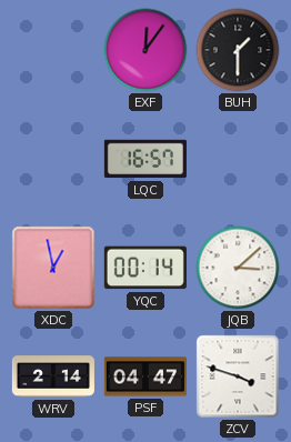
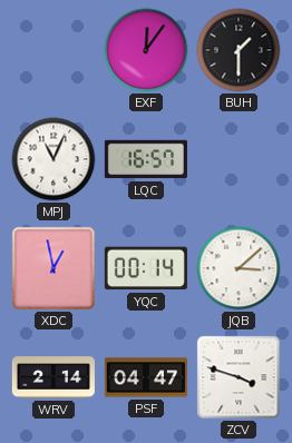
MPJ: none -> 11:04
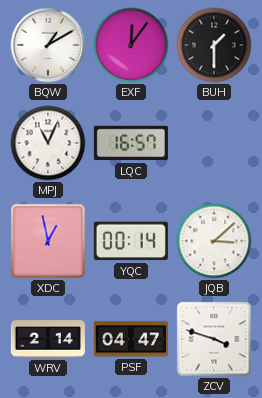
BQW: none -> 1:10
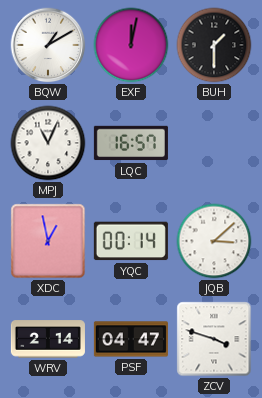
EXF: 12:06 -> 12:02
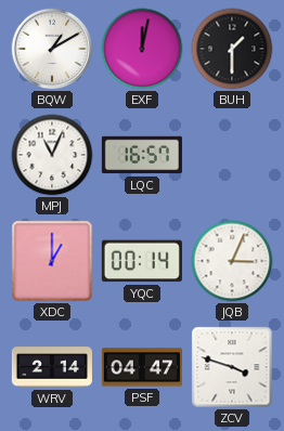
XDC: 12:58 -> 1:00
JQB: 3:08 -> 3:04
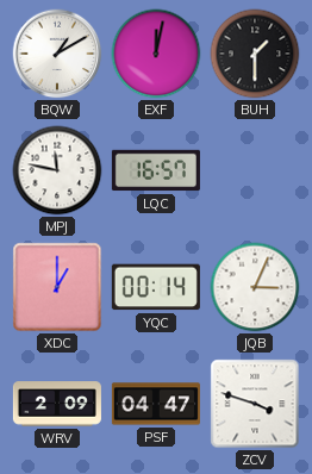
MPJ: 11:04 -> 11:47
WRV: 2:14 -> 2:09
